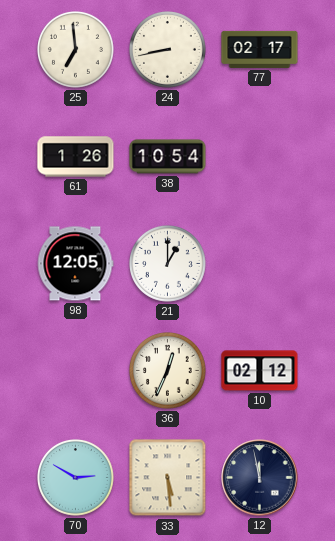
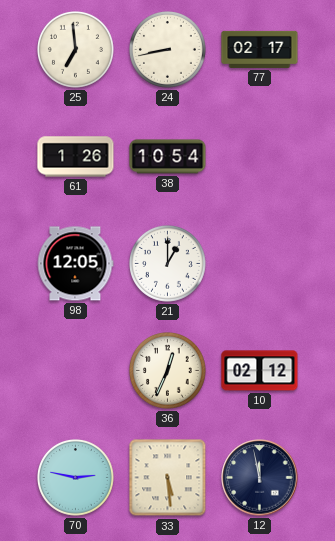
70: 2:50 -> 2:47
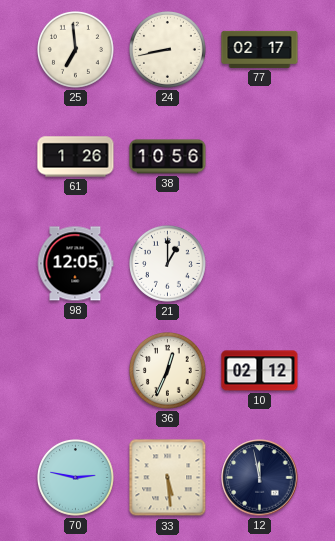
38: 10:54 -> 10:56
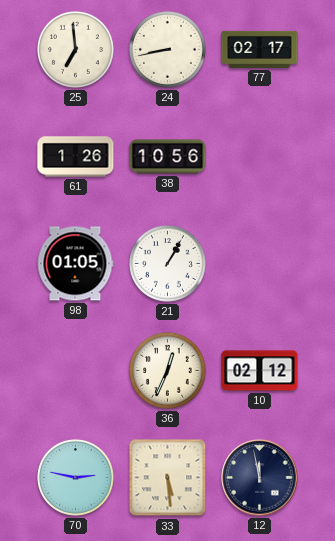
98: 12:05 -> 01:05
21: 1:00 -> 1:05
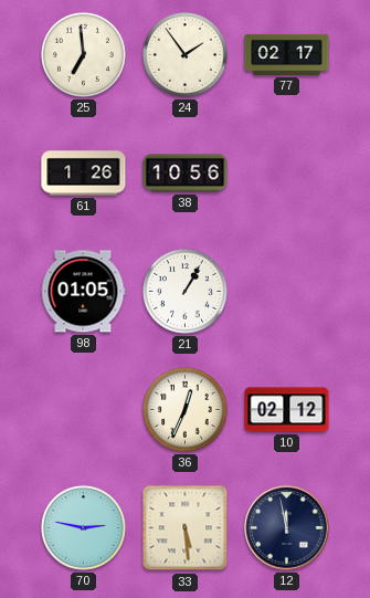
24: 8:43 -> 1:54
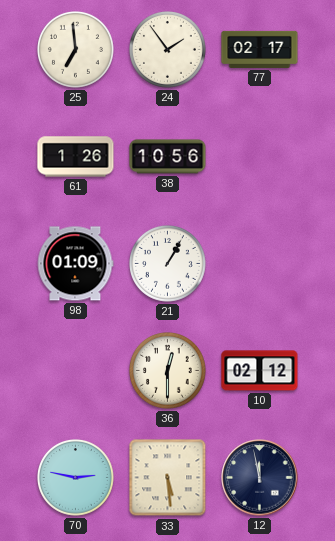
98: 01:05 -> 01:09
36: 12:34 -> 12:30
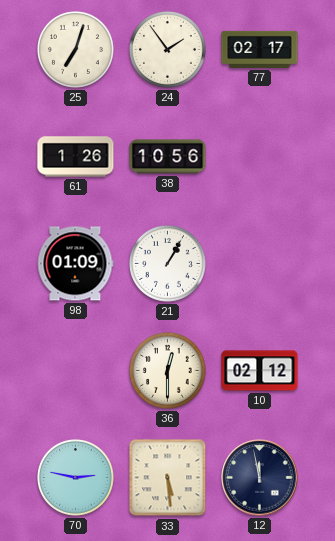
25: 6:59 -> 7:03
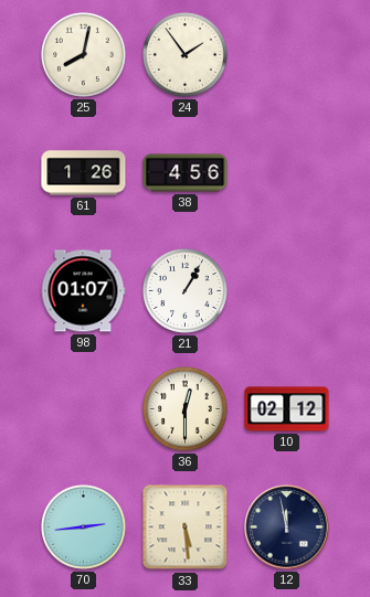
25: 7:03 -> 8:02
77: 02:17 -> none
38: 10:56 -> 4:56
98: 01:09 -> 01:07
70: 2:47 -> 2:44
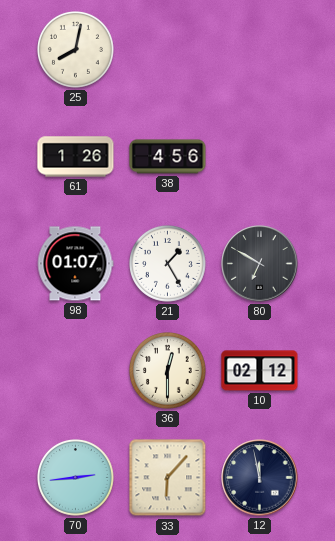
24: 1:54 -> none
21: 1:05 -> 1:25
80: none -> 6:50
33: 5:29 -> 6:07
